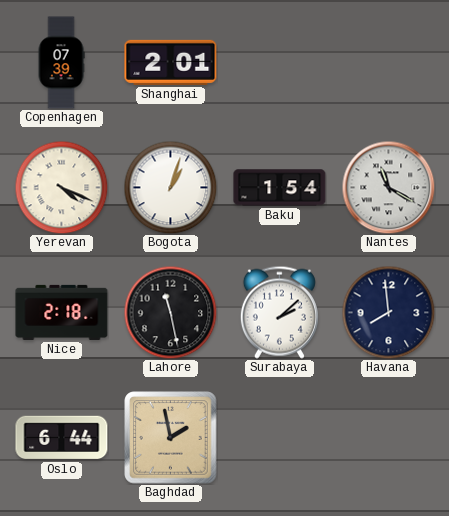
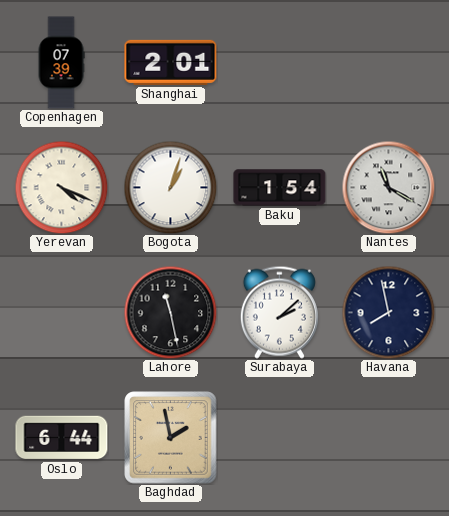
Nice: 2:18 -> none
Havana: 7:59 -> 7:58
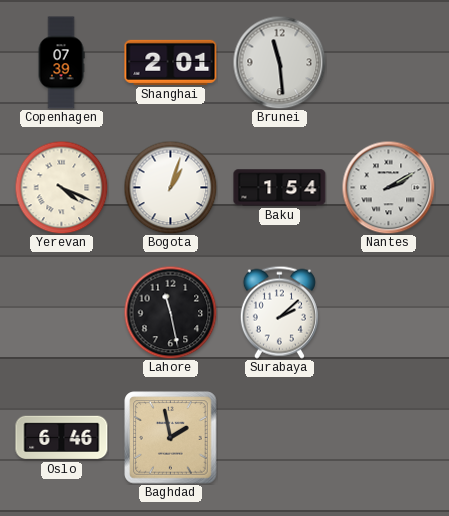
Brunei: none -> 11:29
Nantes: 11:20 -> 2:10
Havana: 7:58 -> none
Oslo: 6:44 -> 6:46
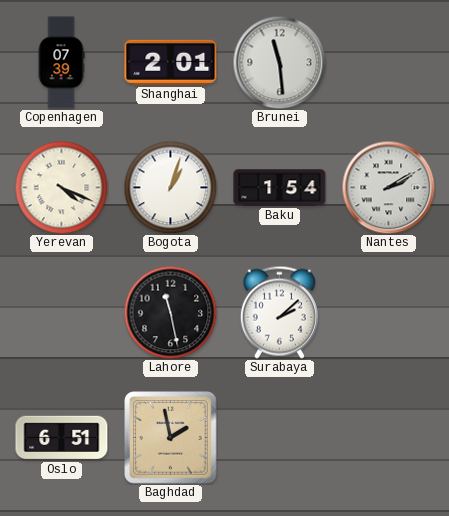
Oslo: 6:46 -> 6:51
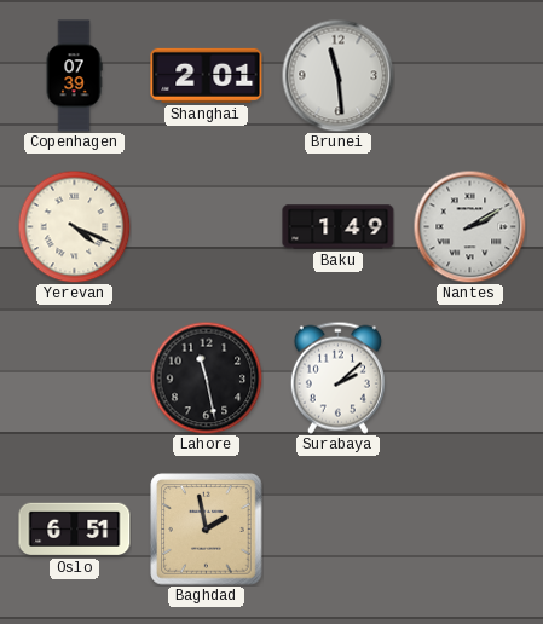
Bogota: 1:03 -> none
Baku: 1:54 -> 1:49
